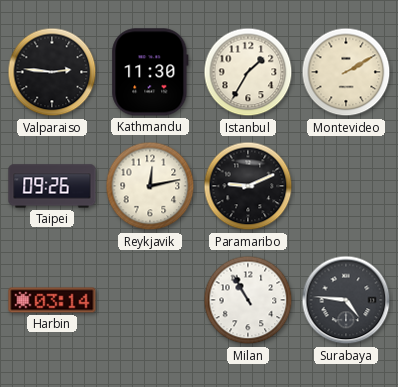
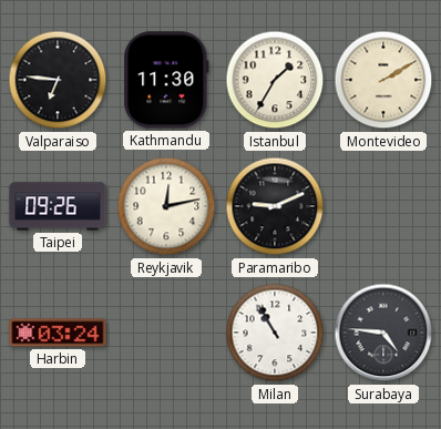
Valparaiso: 2:46 -> 6:46
Harbin: 03:14 -> 03:24
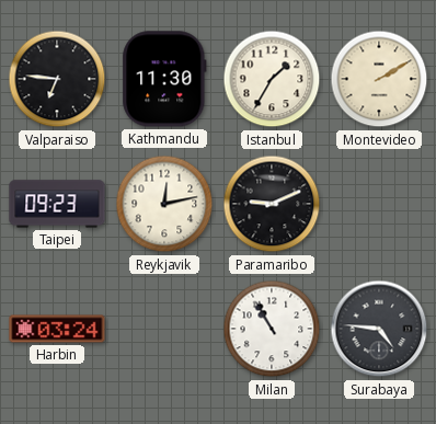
Taipei: 09:26 -> 09:23
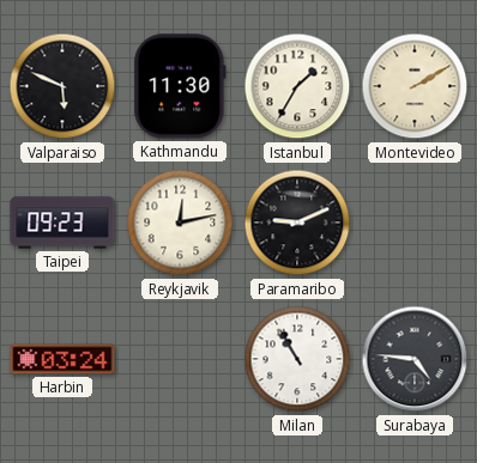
Valparaiso: 6:46 -> 5:49
